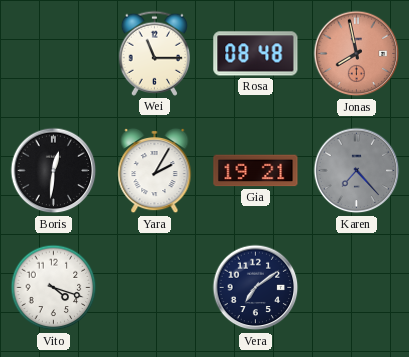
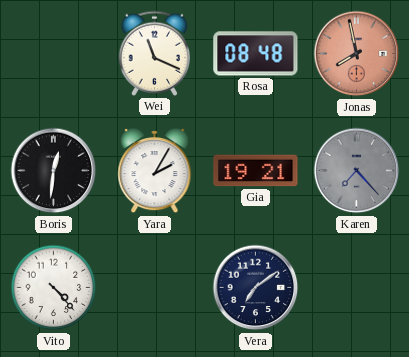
Wei: 11:15 -> 11:19
Vito: 4:18 -> 4:23
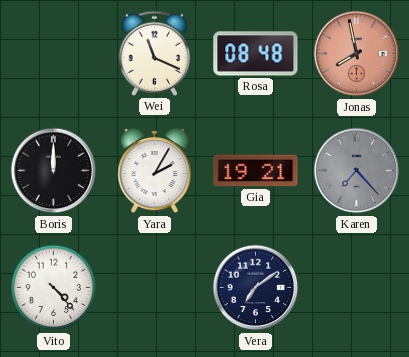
Boris: 12:31 -> 12:00
